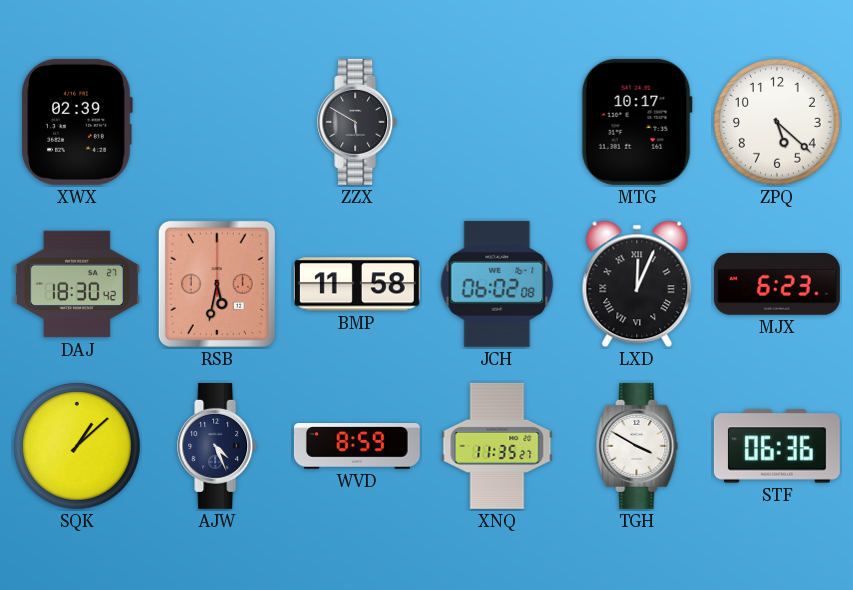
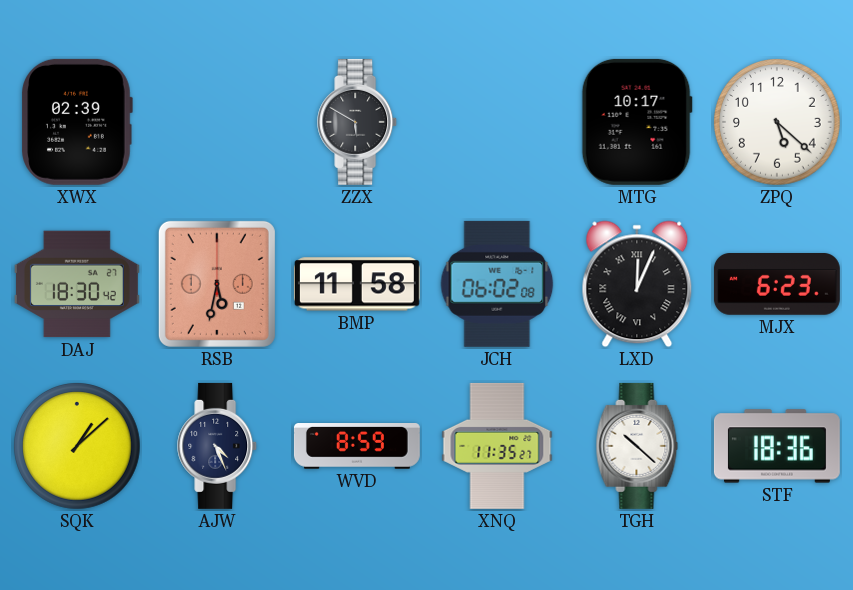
TGH: 3:50 -> 10:22
STF: 06:36 -> 18:36
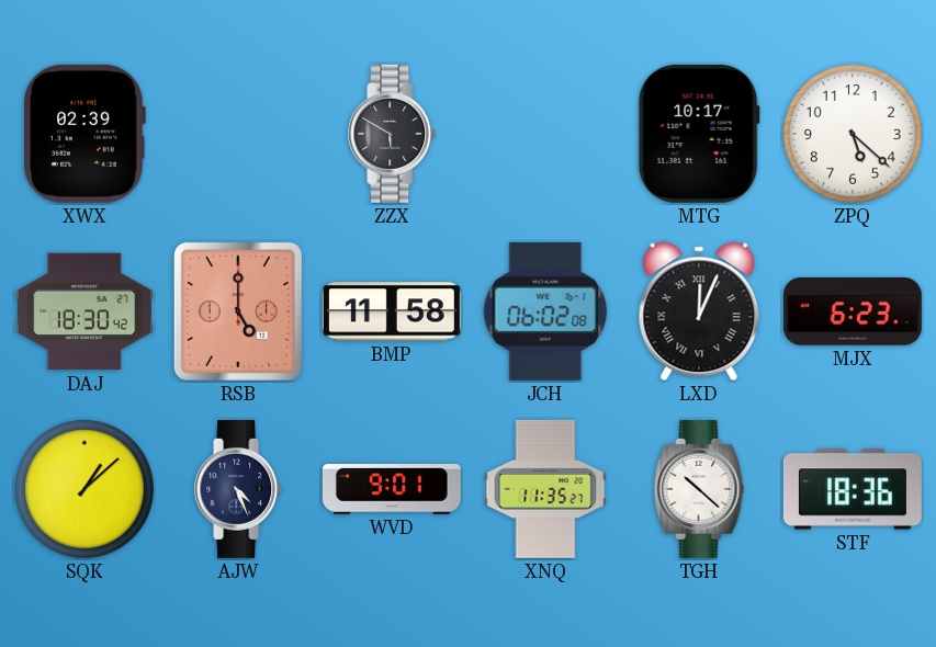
RSB: 5:32 -> 5:00
WVD: 8:59 -> 9:01
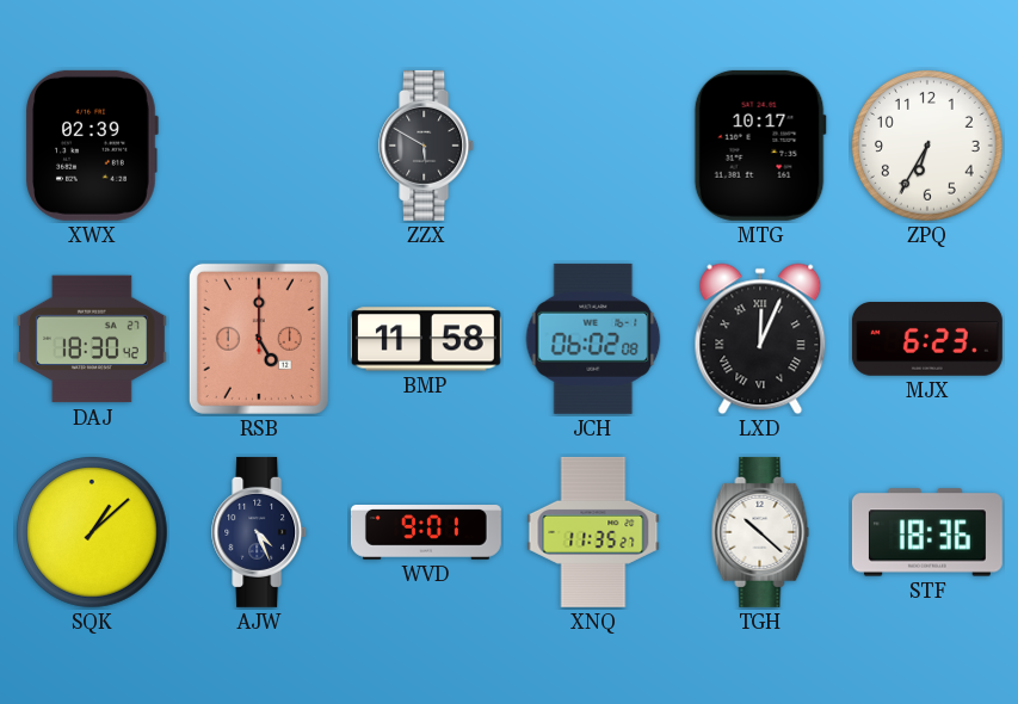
ZPQ: 5:22 -> 6:35
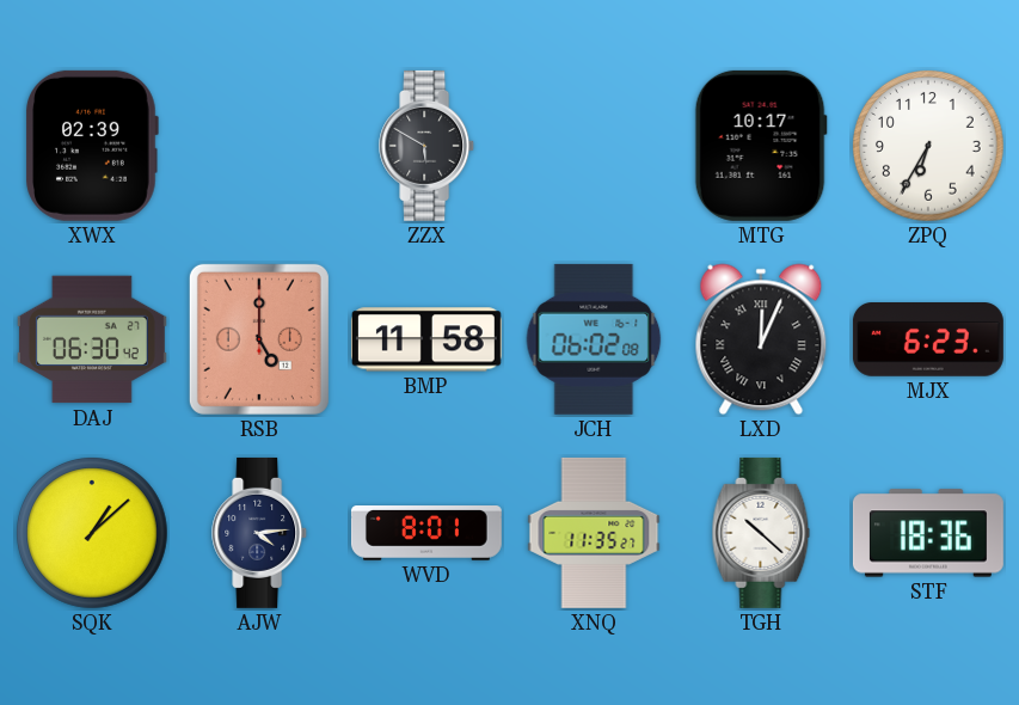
DAJ: 18:30 -> 06:30
AJW: 4:26 -> 4:14
WVD: 9:01 -> 8:01
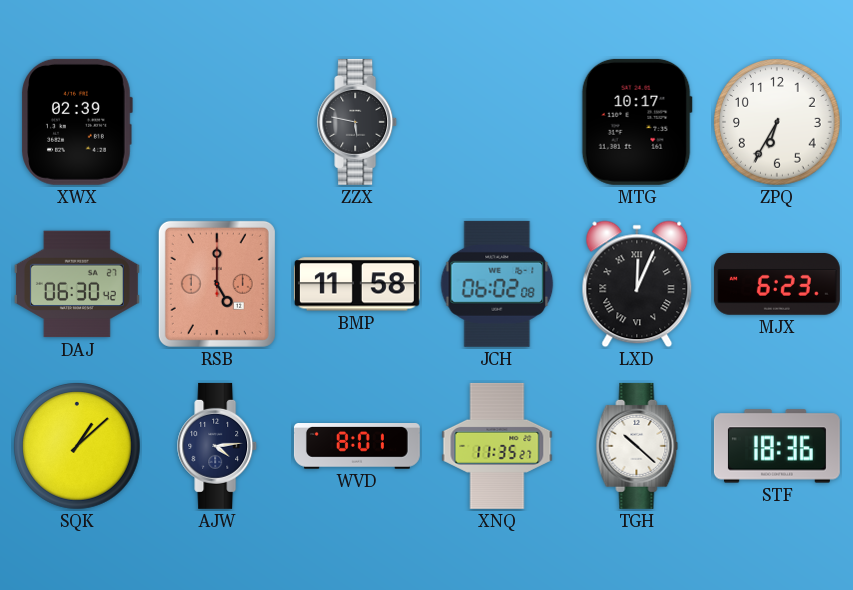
ZZX: 5:50 -> 5:47
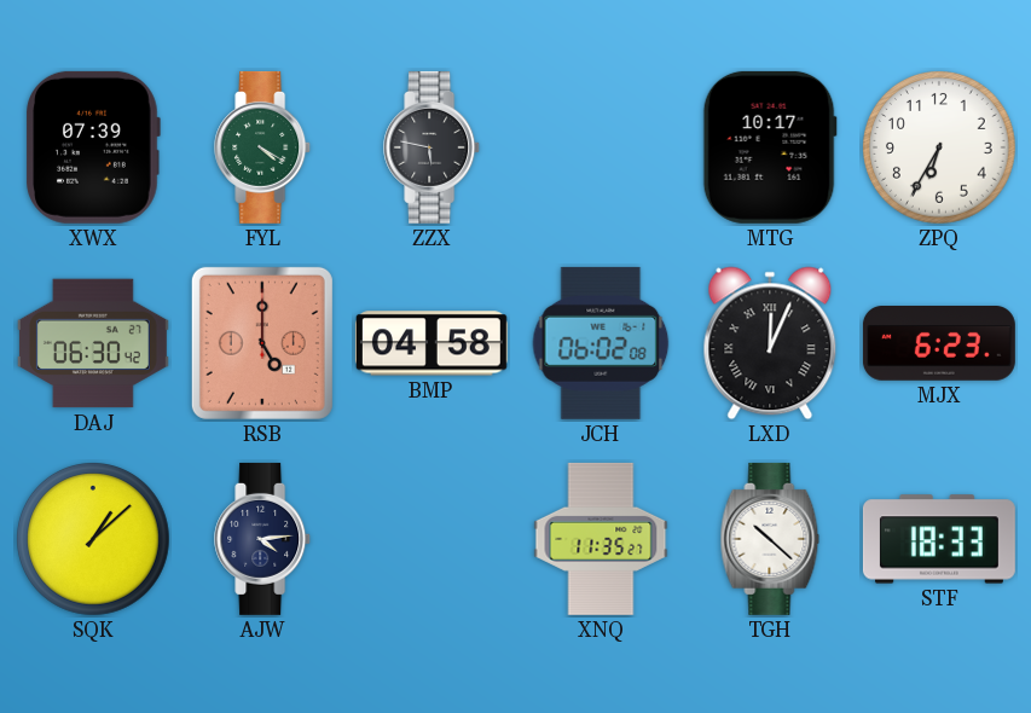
XWX: 02:39 -> 07:39
FYL: none -> 4:20
BMP: 11:58 -> 04:58
WVD: 8:01 -> none
STF: 18:36 -> 18:33
